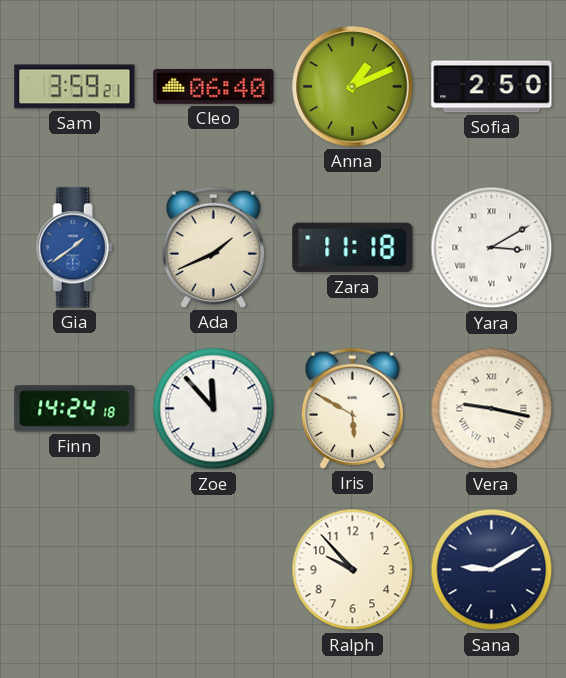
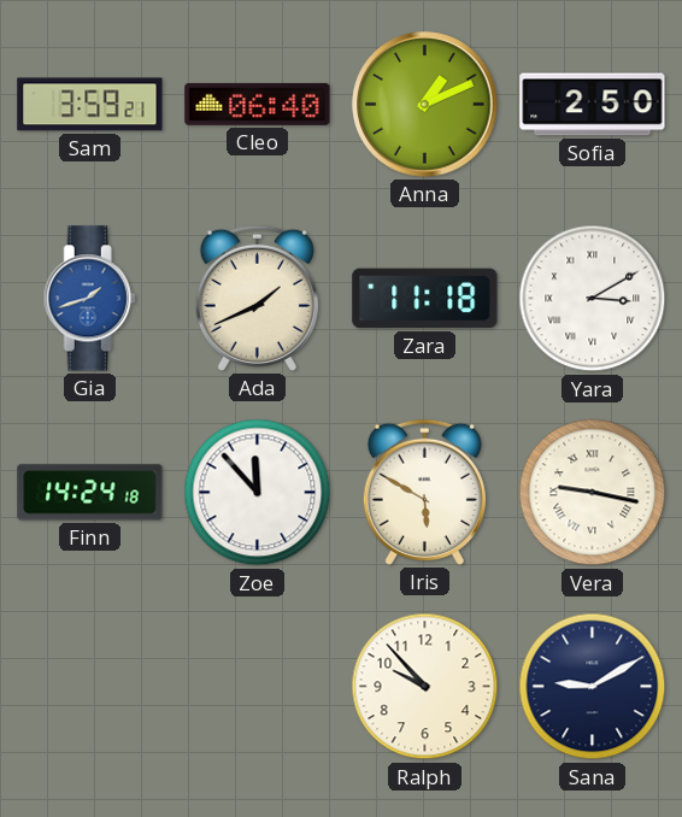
Gia: 1:39 -> 1:42
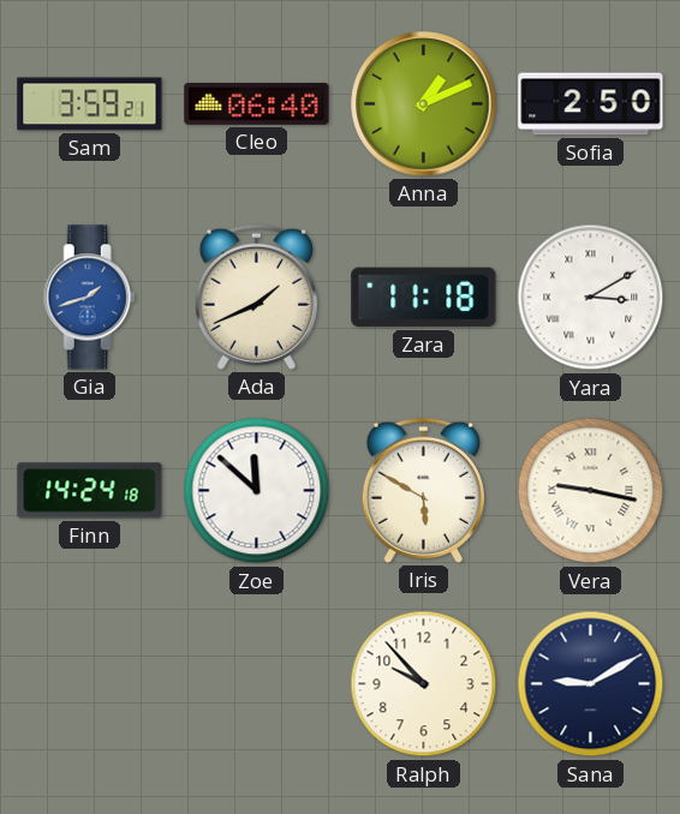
Zoe: 11:53 -> 11:52
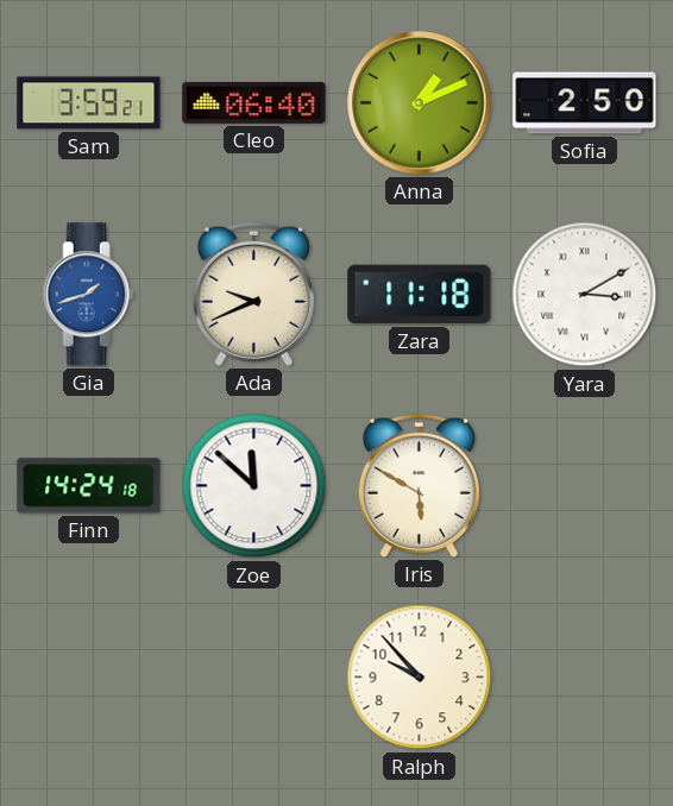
Ada: 1:41 -> 9:41
Vera: 9:17 -> none
Sana: 9:10 -> none
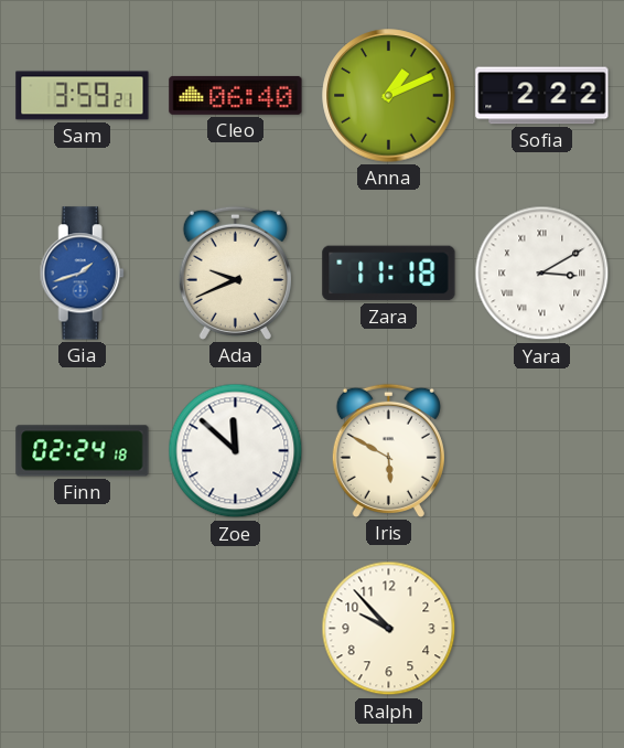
Sofia: 2:50 -> 2:22
Finn: 14:24 -> 02:24
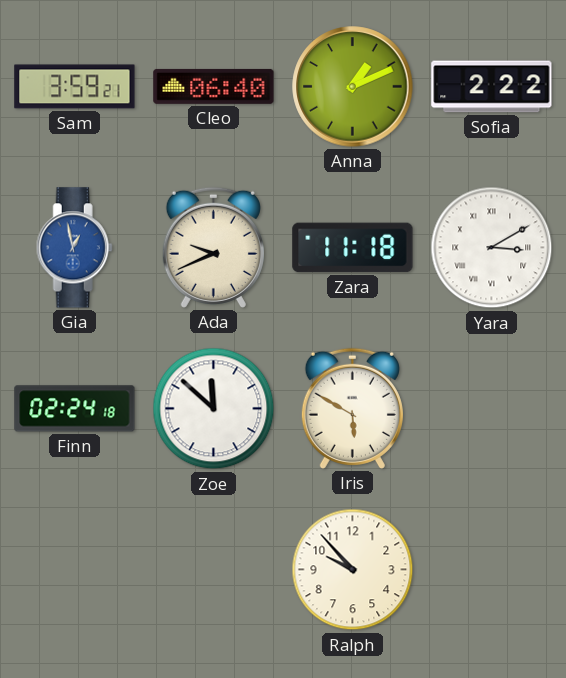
Gia: 1:42 -> 12:58
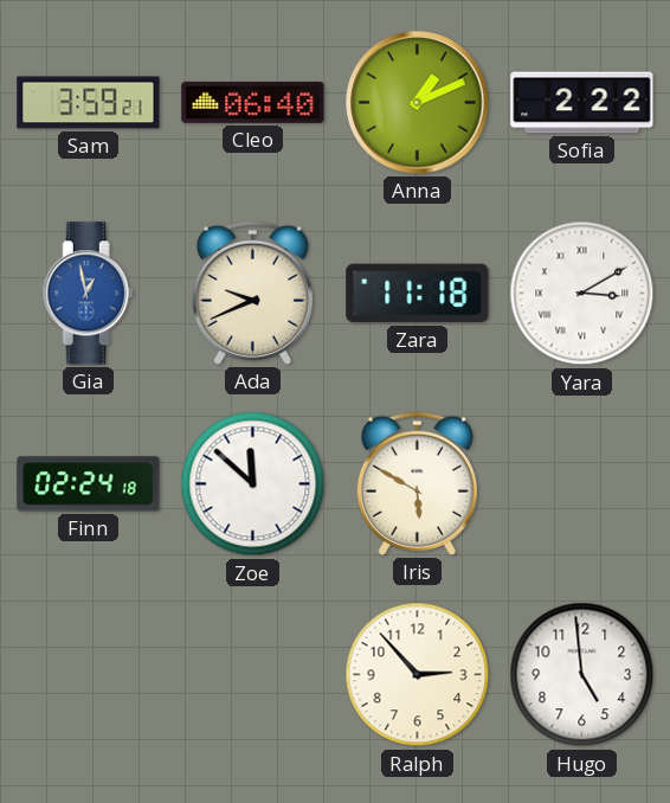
Ralph: 9:53 -> 2:53
Hugo: none -> 4:59
